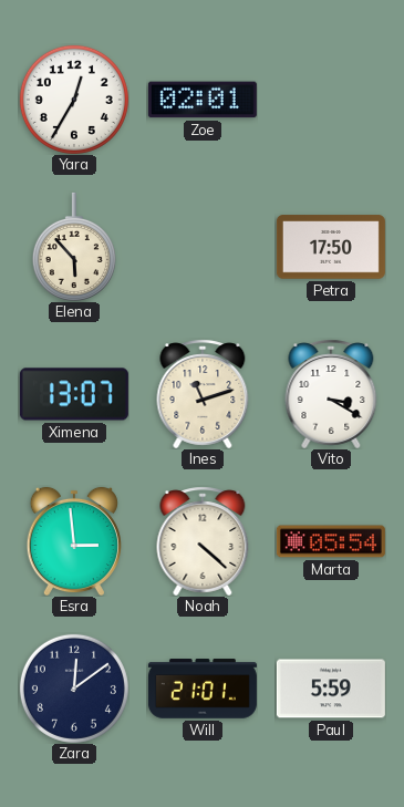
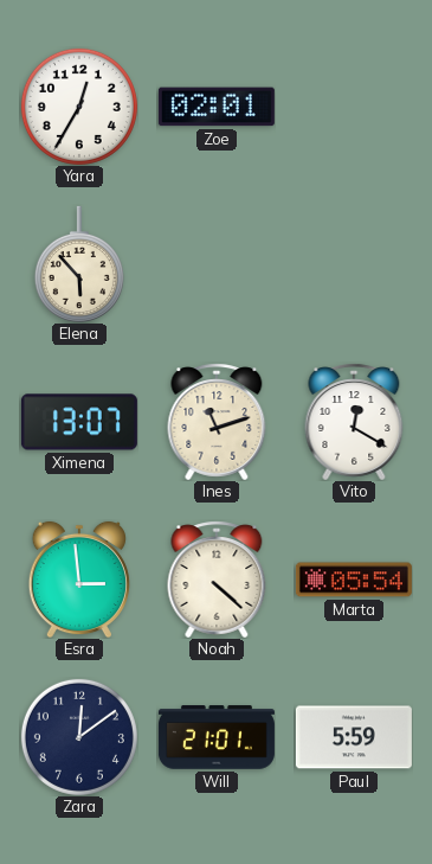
Petra: 17:50 -> none
Vito: 3:20 -> 12:20
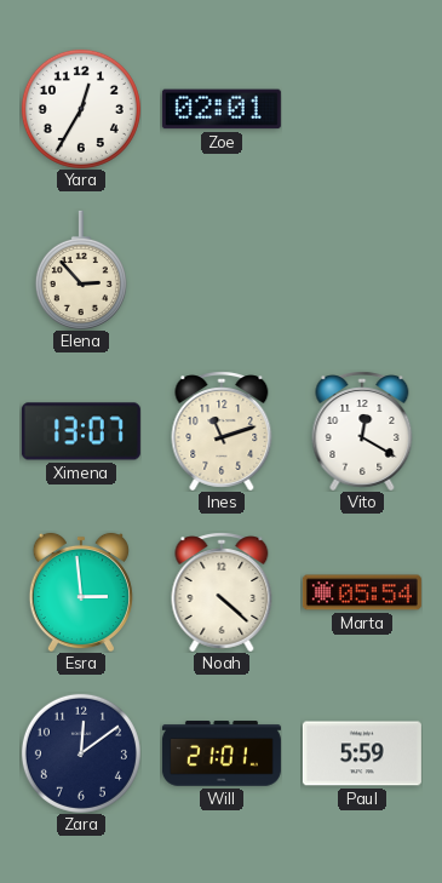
Elena: 5:53 -> 2:53
